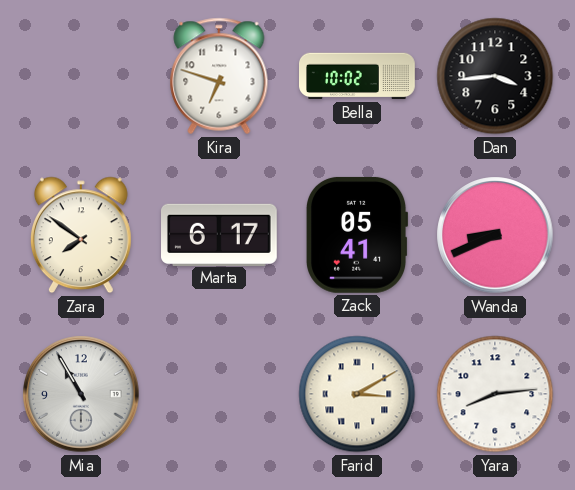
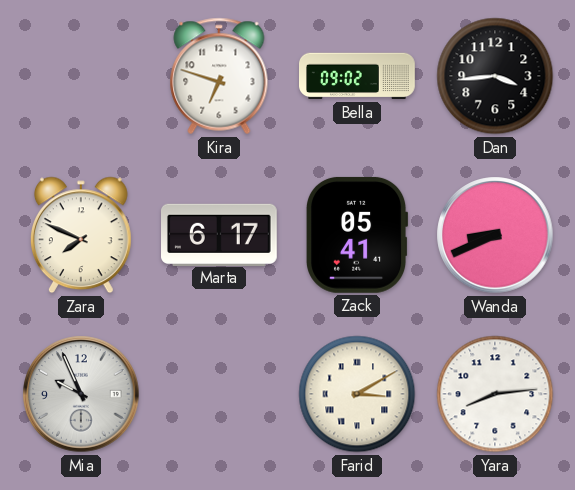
Bella: 10:02 -> 09:02
Zara: 7:51 -> 7:49
Mia: 10:55 -> 9:56
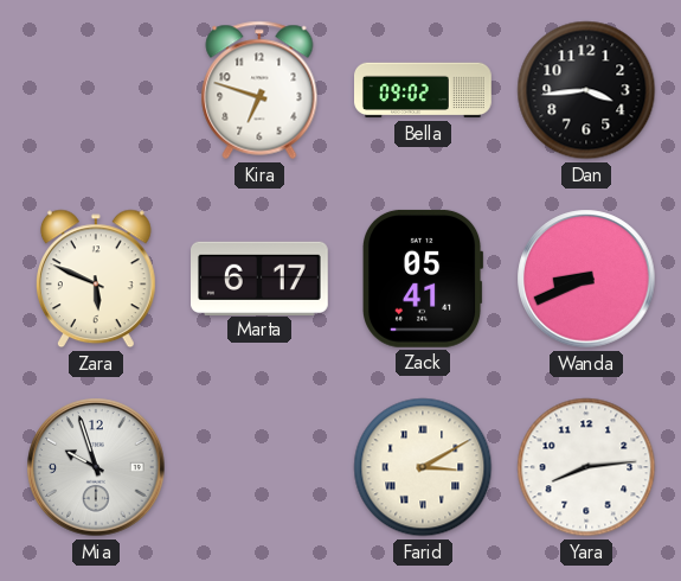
Zara: 7:49 -> 5:49
Mia: 9:56 -> 9:57
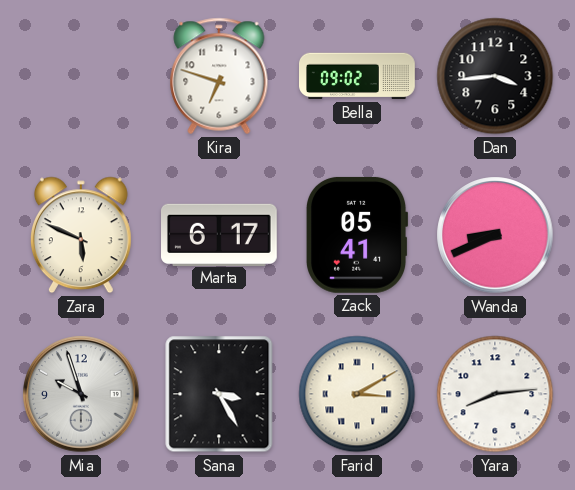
Sana: none -> 3:25
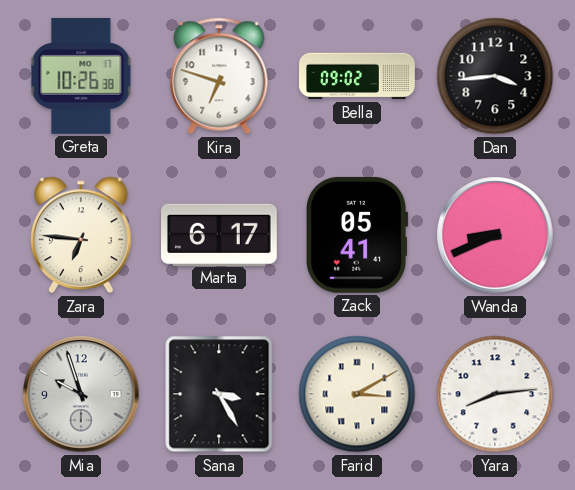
Greta: none -> 10:26
Zara: 5:49 -> 6:46
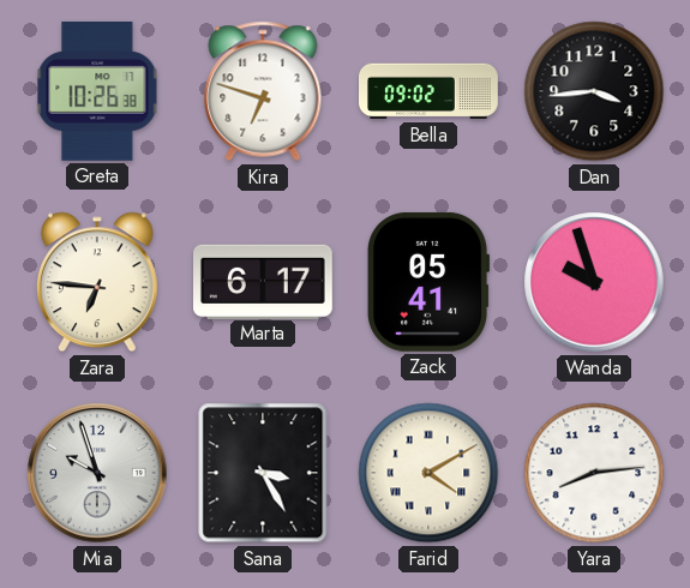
Wanda: 8:41 -> 9:57
Farid: 3:10 -> 4:10
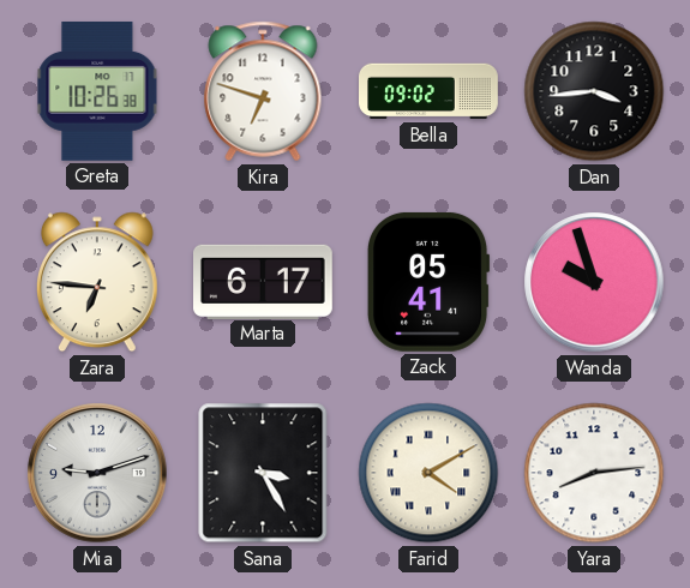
Mia: 9:57 -> 9:12
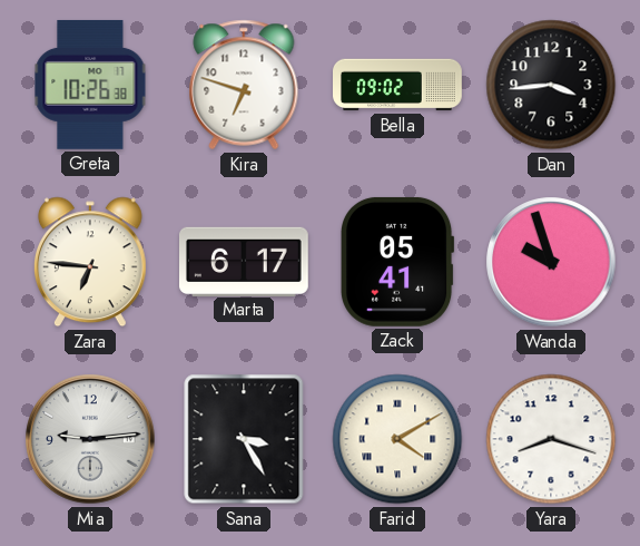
Mia: 9:12 -> 9:14
Yara: 8:14 -> 8:18
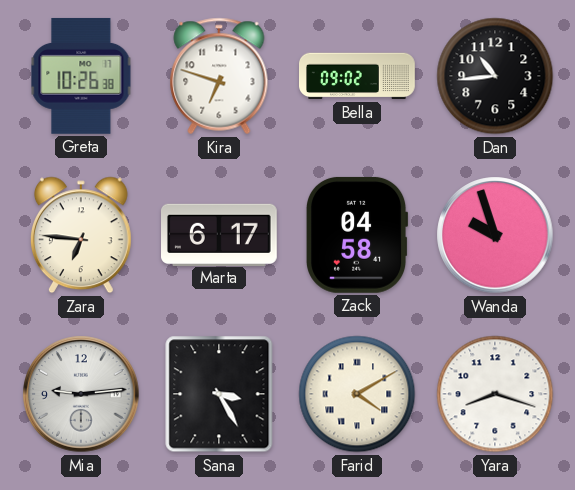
Dan: 3:44 -> 10:44
Zack: 05:41 -> 04:58
